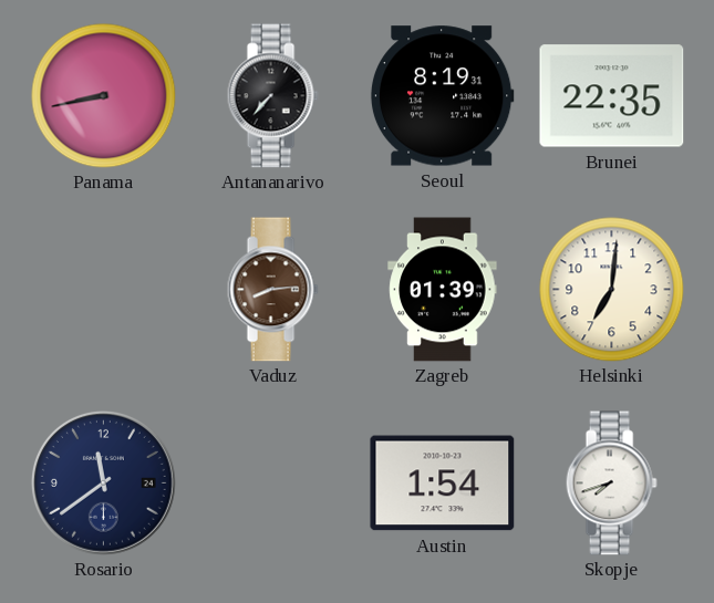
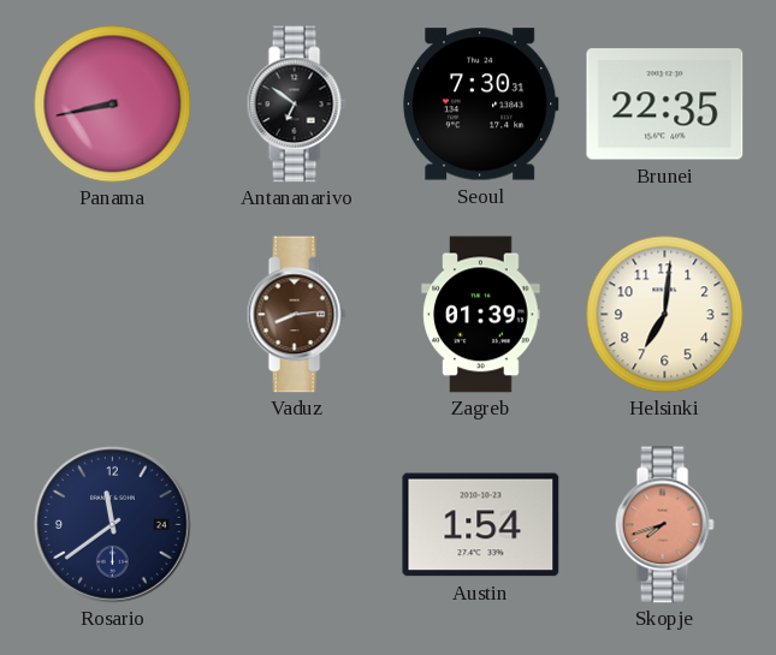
Antananarivo: 7:37 -> 6:51
Seoul: 8:19 -> 7:30
Skopje dial: white -> salmon
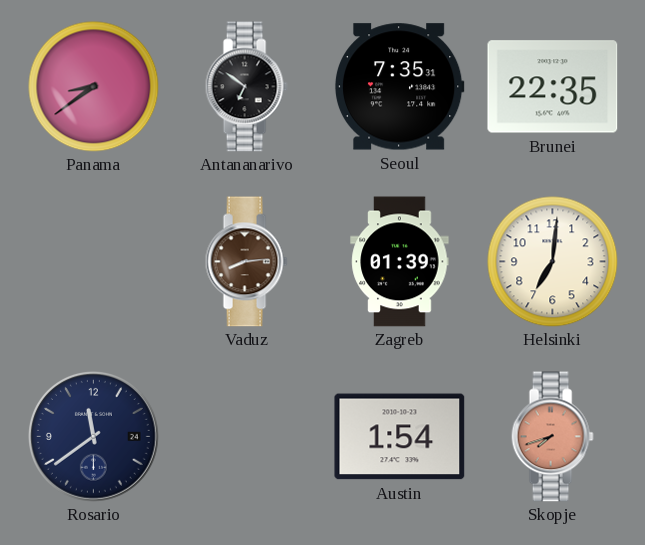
Panama: 8:43 -> 8:39
Seoul: 7:30 -> 7:35
